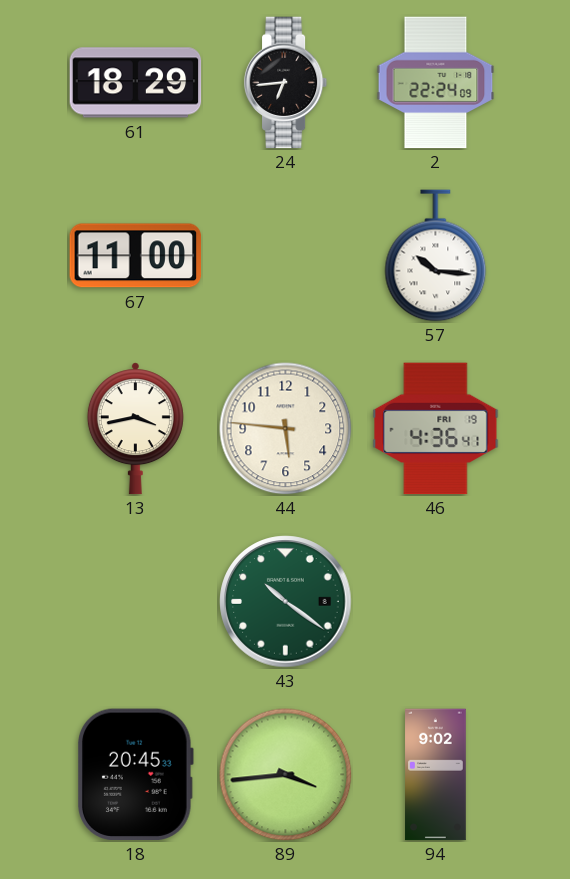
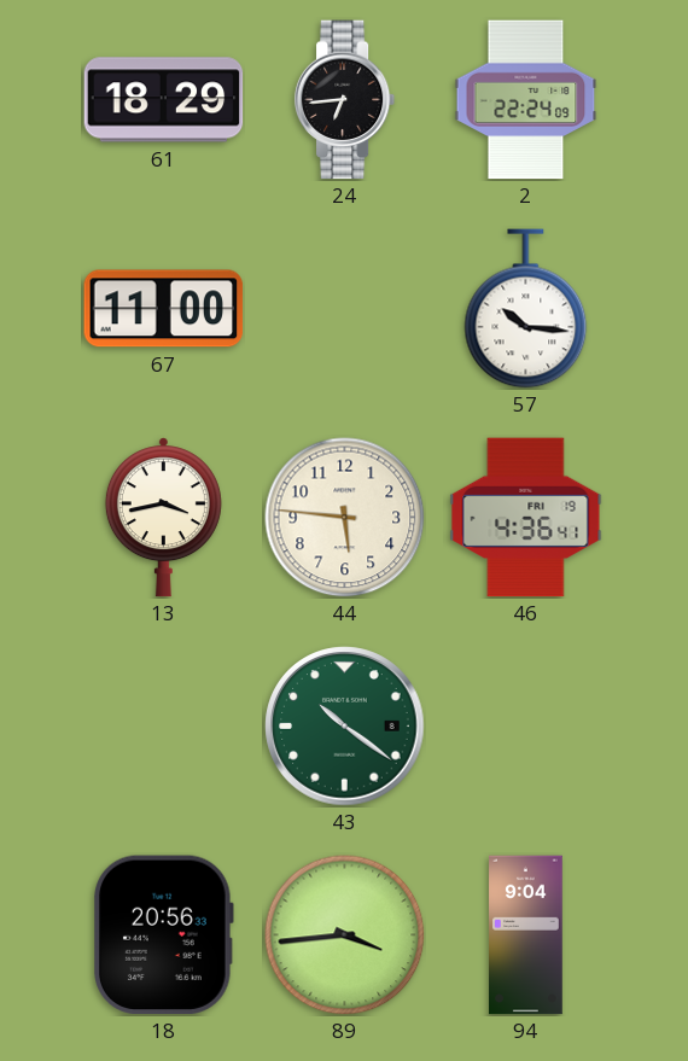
18: 20:45 -> 20:56
94: 9:02 -> 9:04
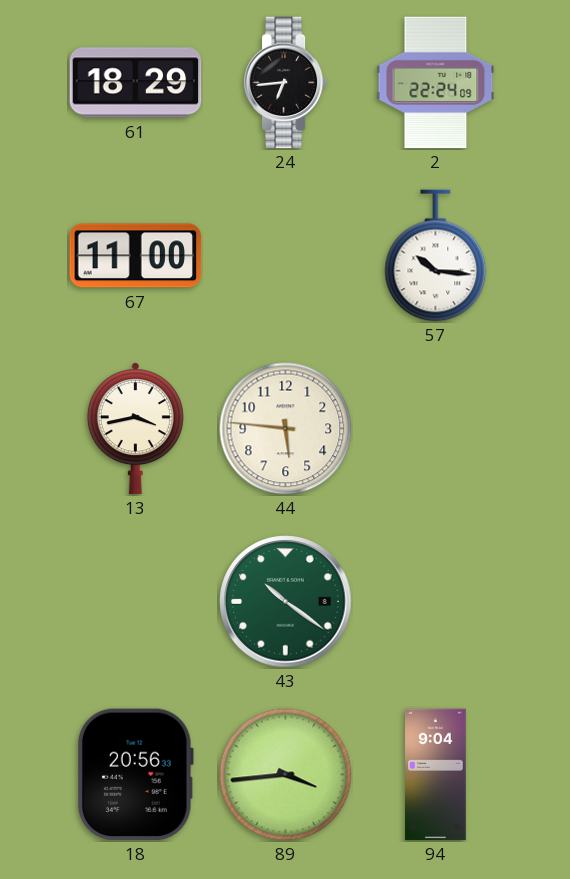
46: 4:36 -> none
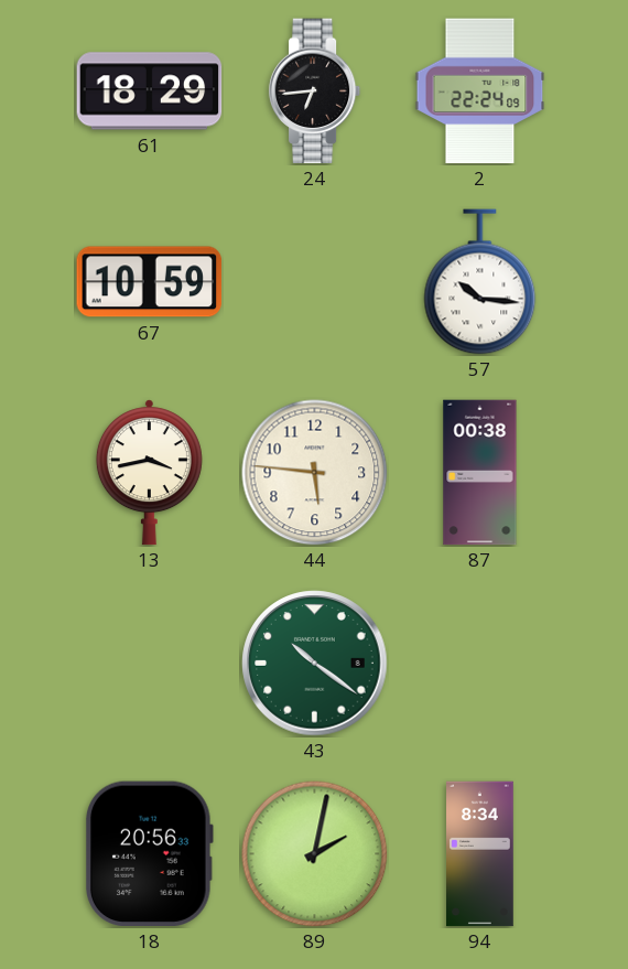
67: 11:00 -> 10:59
87: none -> 00:38
89: 3:44 -> 2:02
94: 9:04 -> 8:34
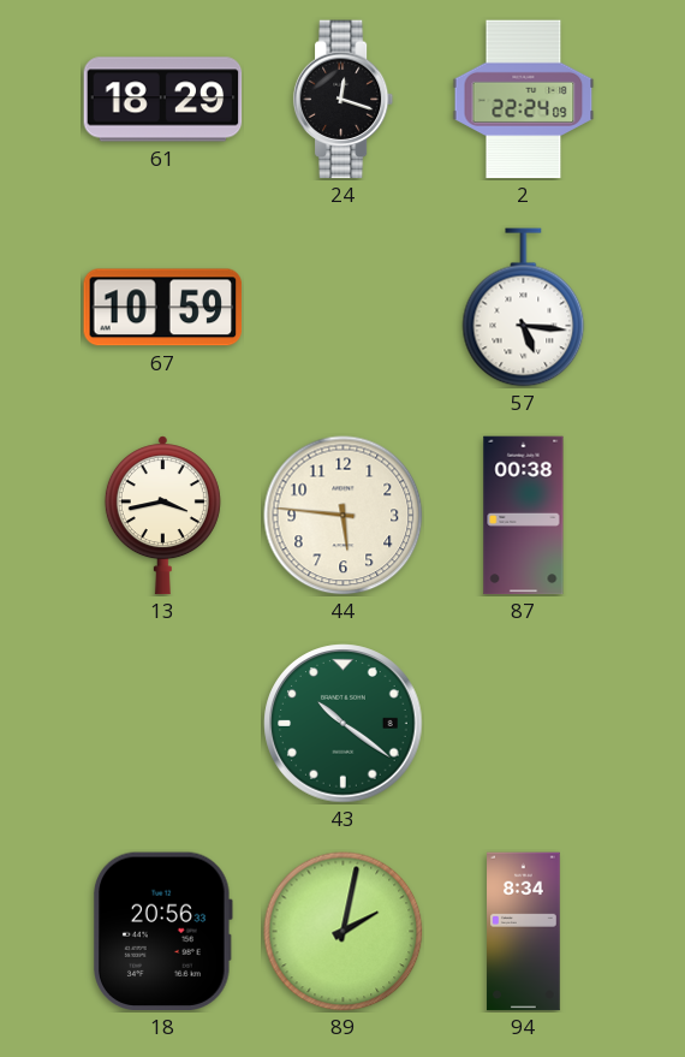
24: 6:44 -> 12:18
57: 10:16 -> 5:16
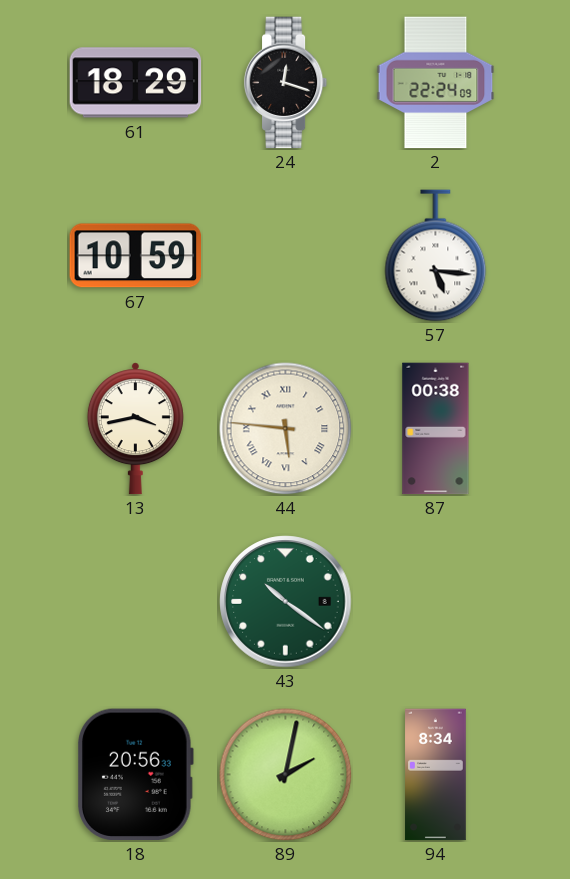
44 numerals: Arabic -> Roman
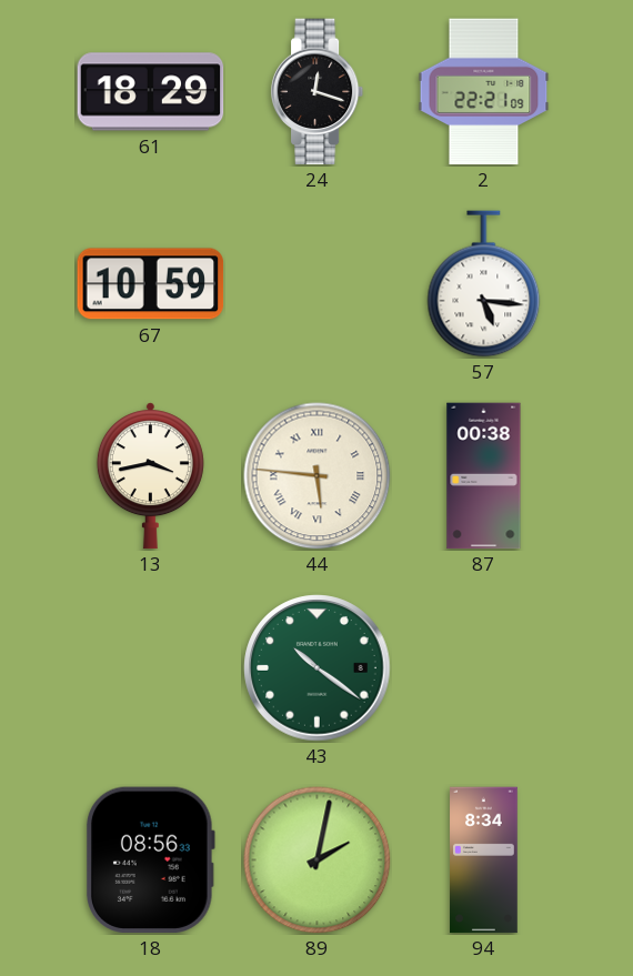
2: 22:24 -> 22:21
18: 20:56 -> 08:56
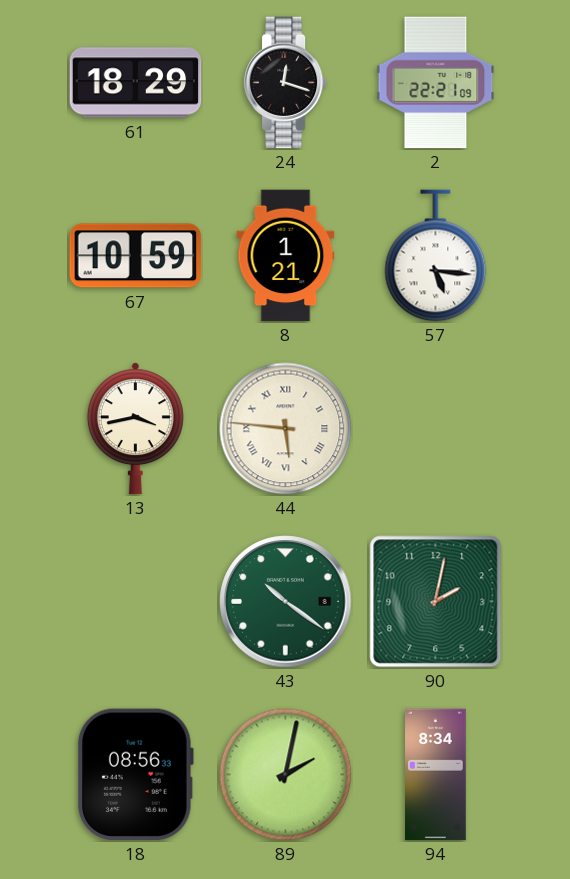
8: none -> 1:21
87: 00:38 -> none
90: none -> 2:02
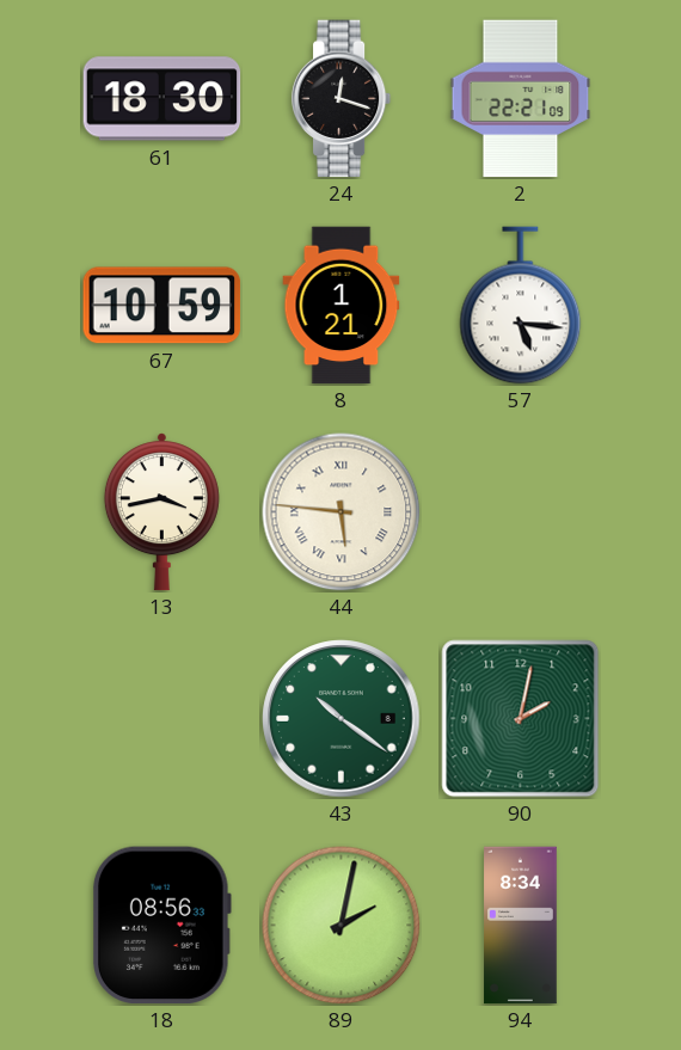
61: 18:29 -> 18:30
